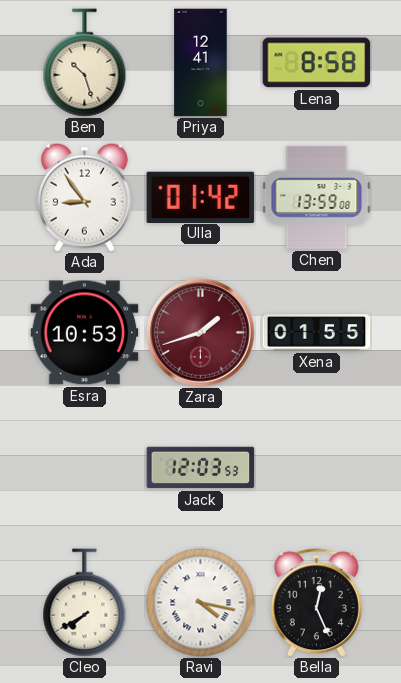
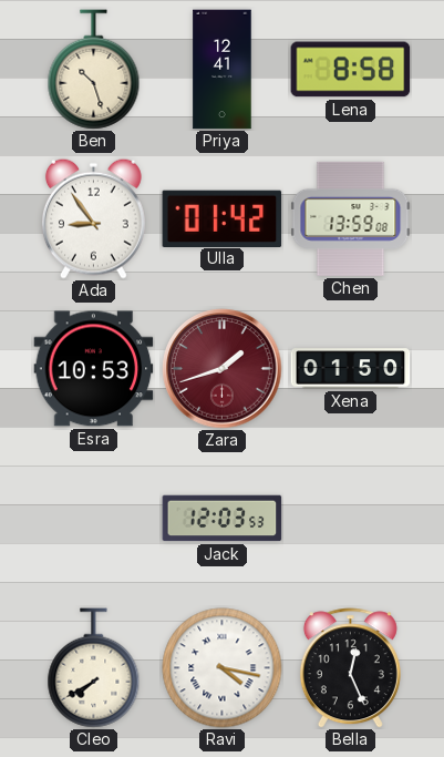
Xena: 01:55 -> 01:50
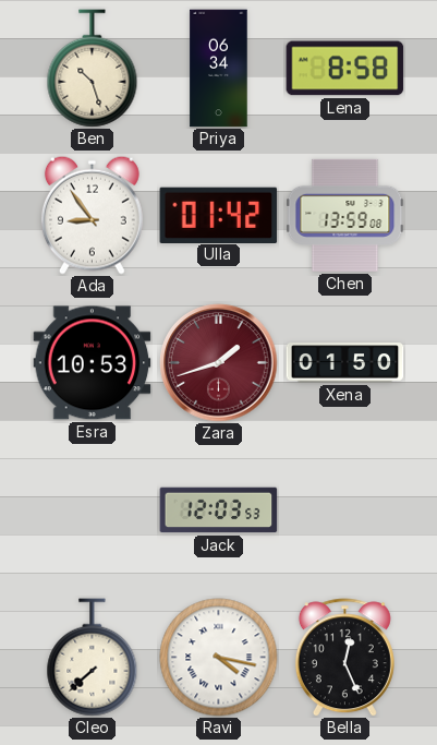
Priya: 12:41 -> 06:34
Cleo: 7:40 -> 7:38
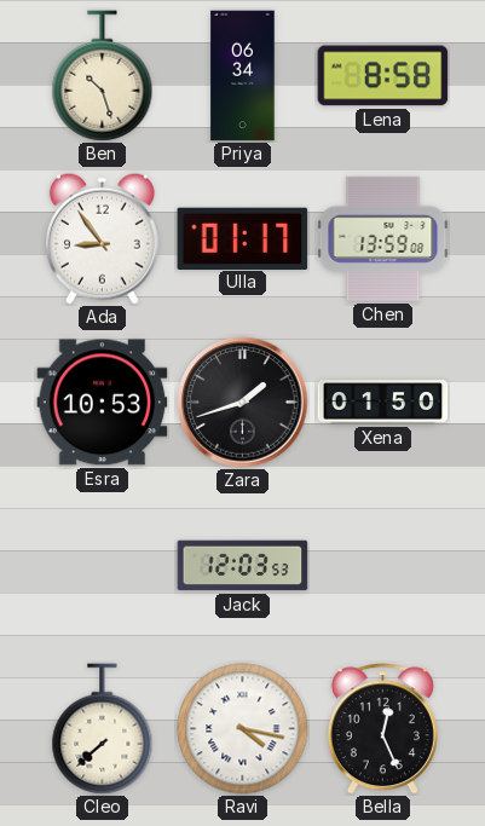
Ulla: 01:42 -> 01:17
Zara dial: burgundy -> black
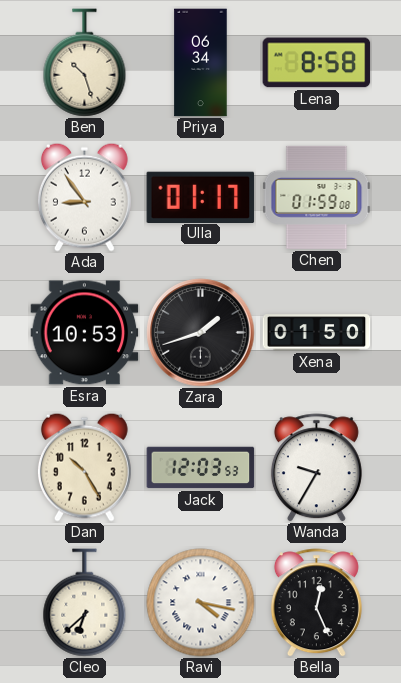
Chen: 13:59 -> 01:59
Dan: none -> 10:25
Wanda: none -> 9:35
Cleo: 7:38 -> 6:38
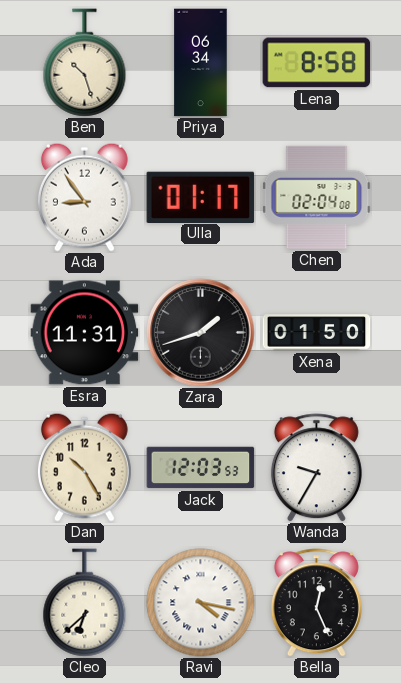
Chen: 01:59 -> 02:04
Esra: 10:53 -> 11:31
